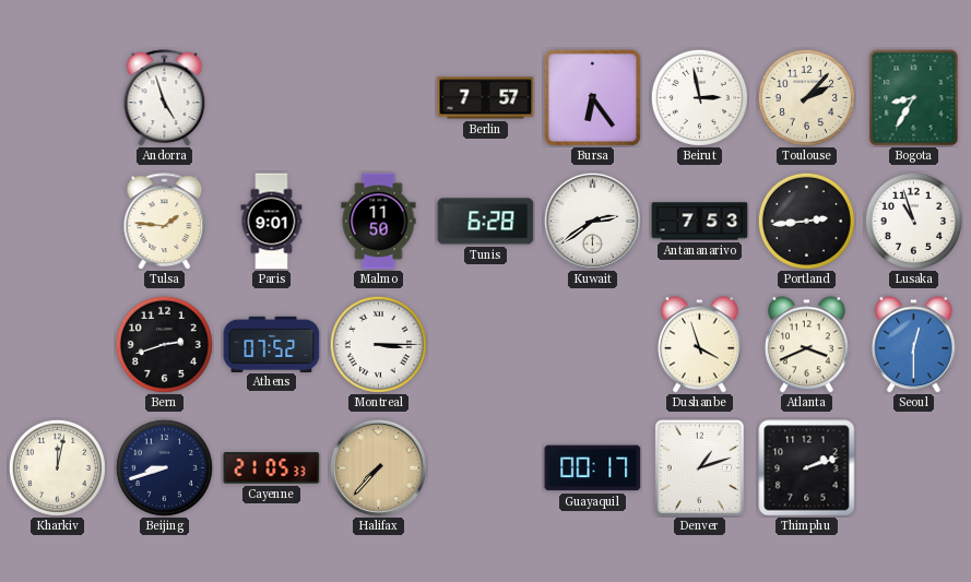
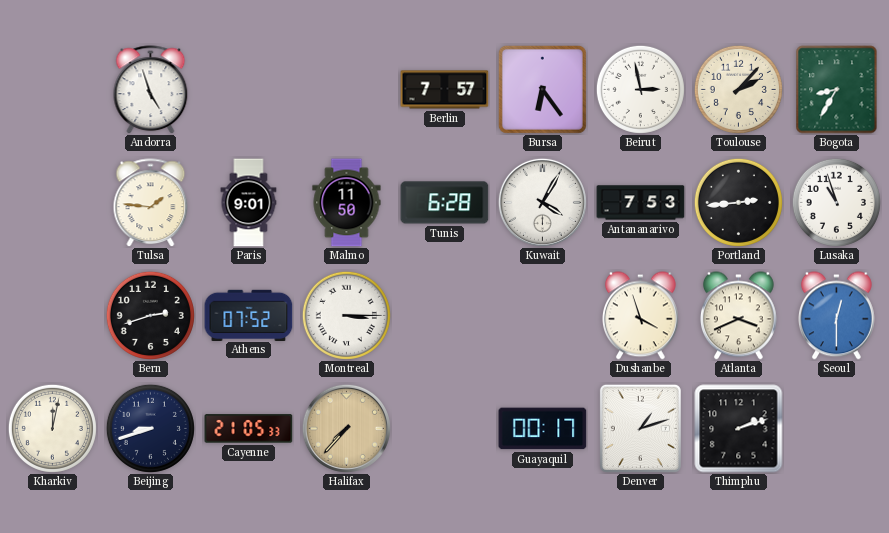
Kuwait: 2:39 -> 4:05
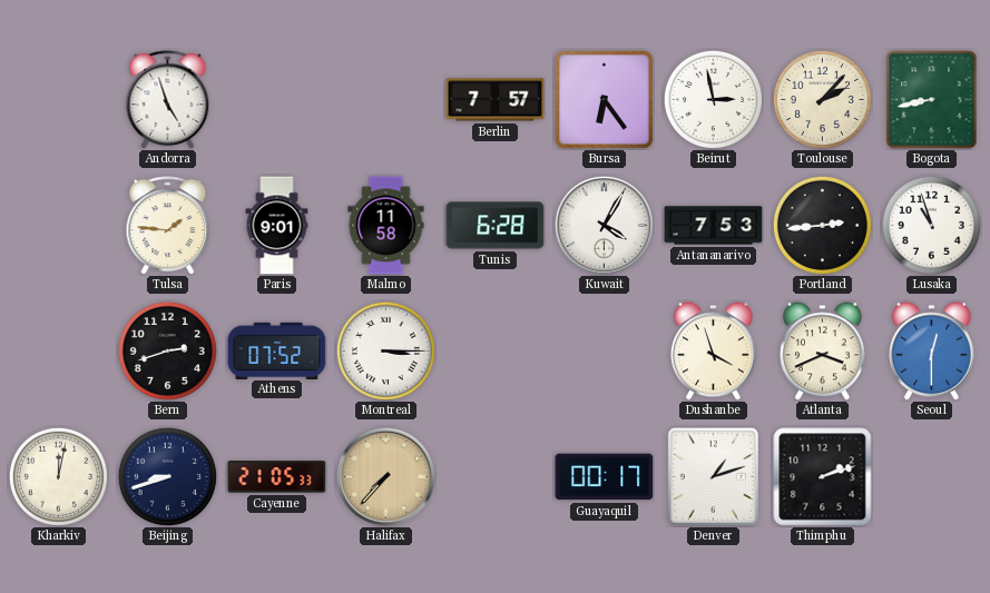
Bogota: 8:35 -> 8:43
Malmo: 11:50 -> 11:58
